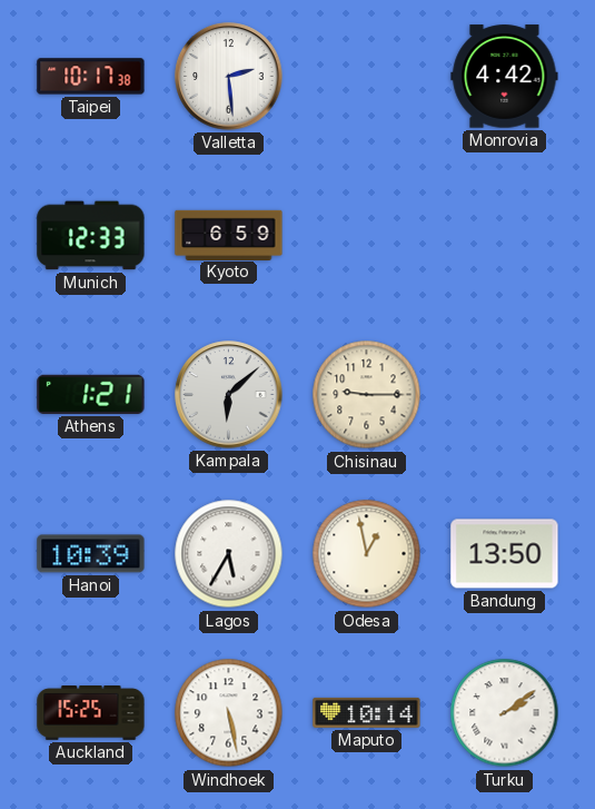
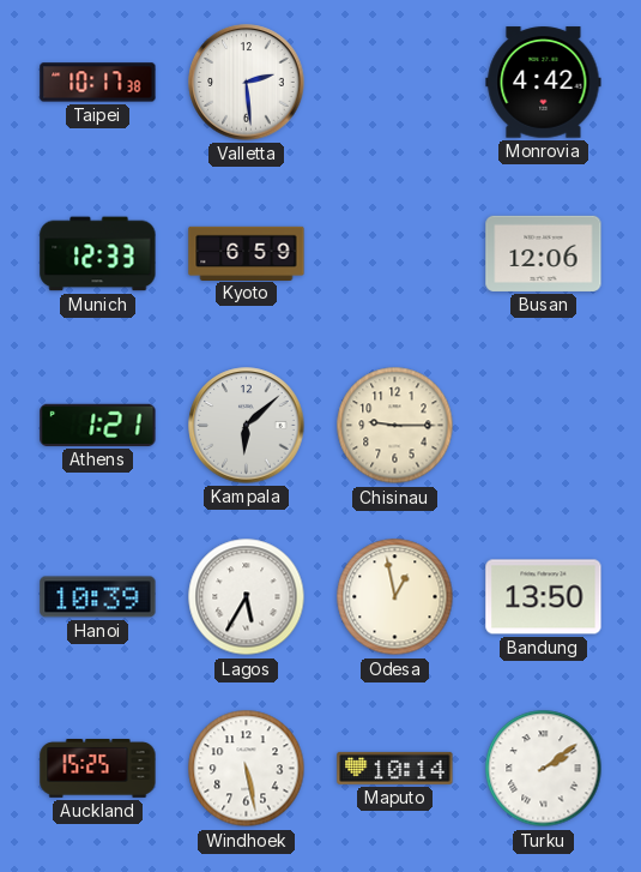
Busan: none -> 12:06
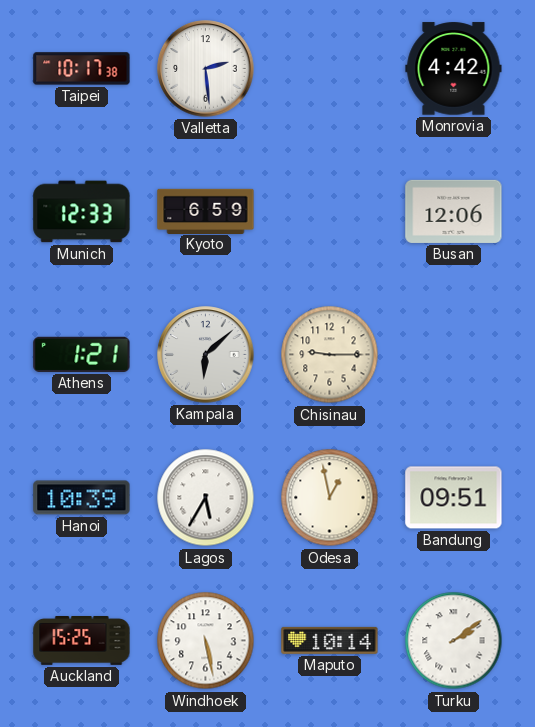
Bandung: 13:50 -> 09:51
